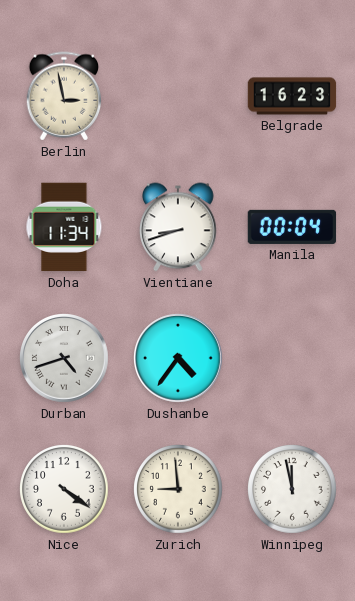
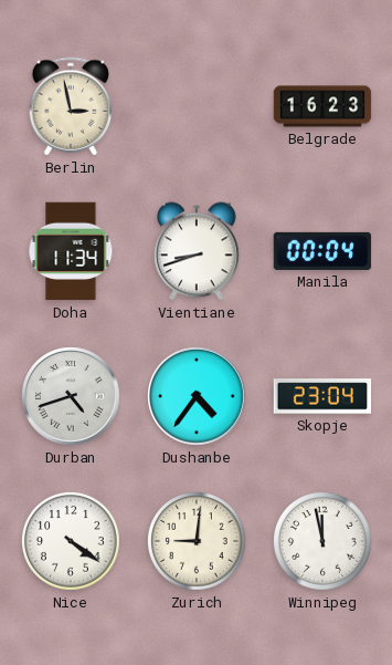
Skopje: none -> 23:04
Zurich: 8:59 -> 9:01
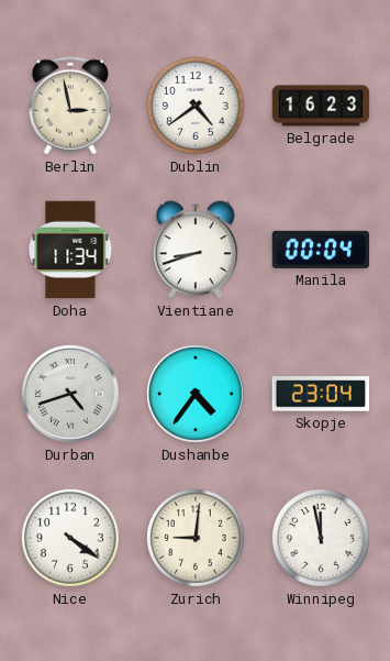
Dublin: none -> 4:39
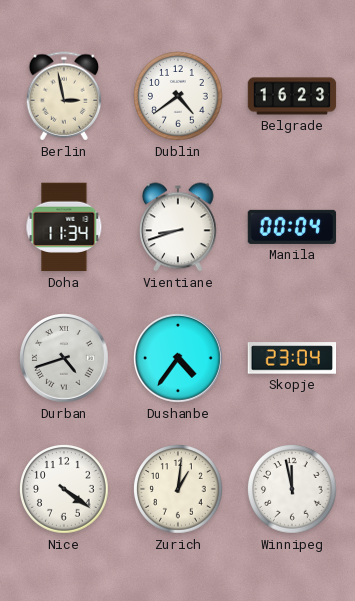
Zurich: 9:01 -> 1:01
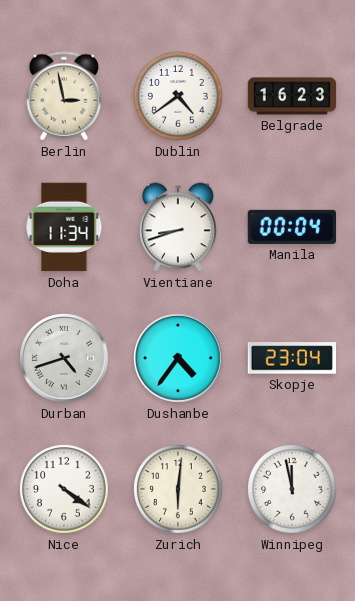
Zurich: 1:01 -> 6:01
